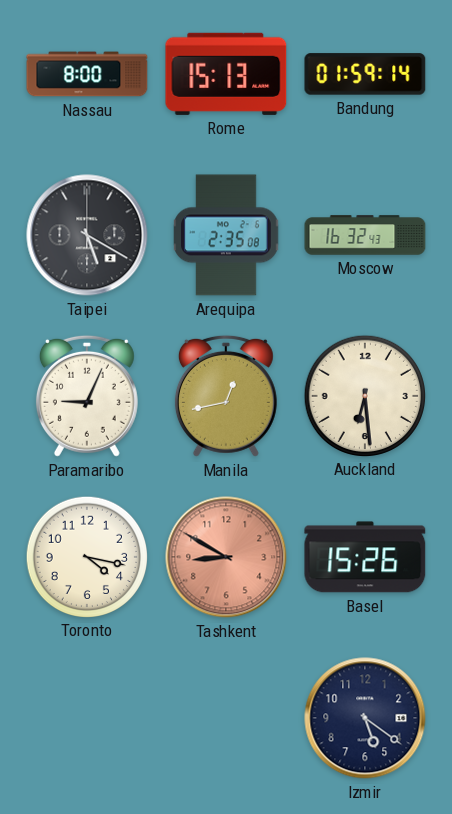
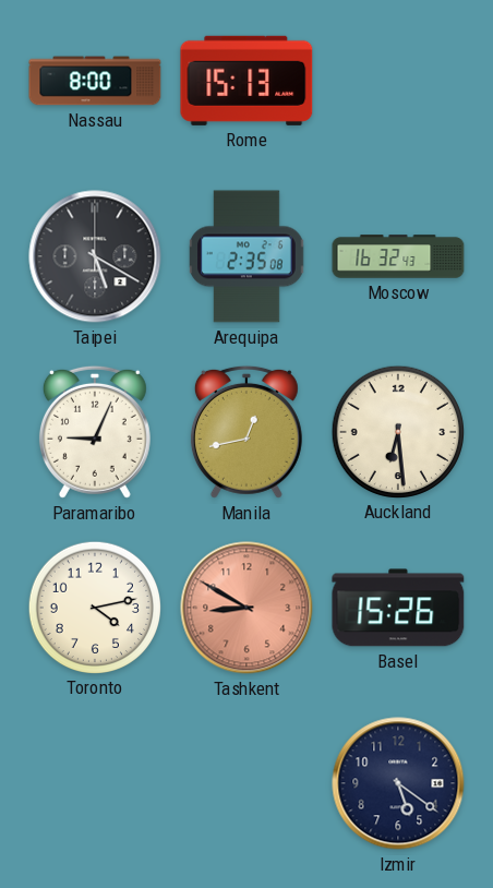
Bandung: 01:59 -> none
Toronto: 4:17 -> 4:13
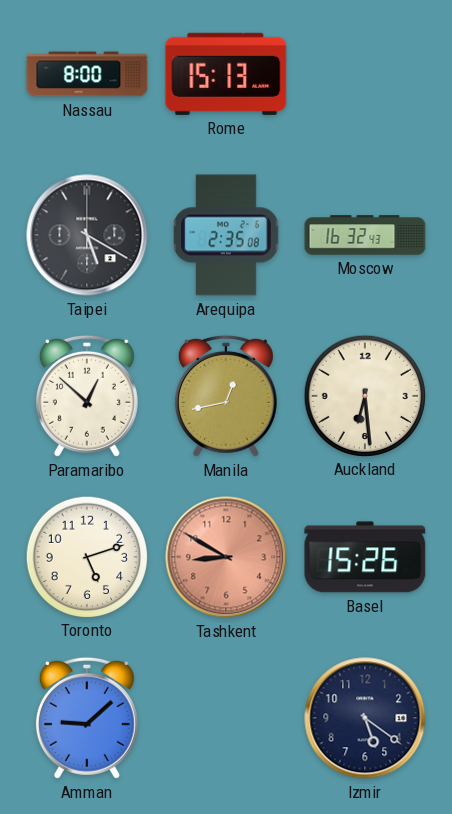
Paramaribo: 9:04 -> 12:52
Toronto: 4:13 -> 5:12
Amman: none -> 9:08
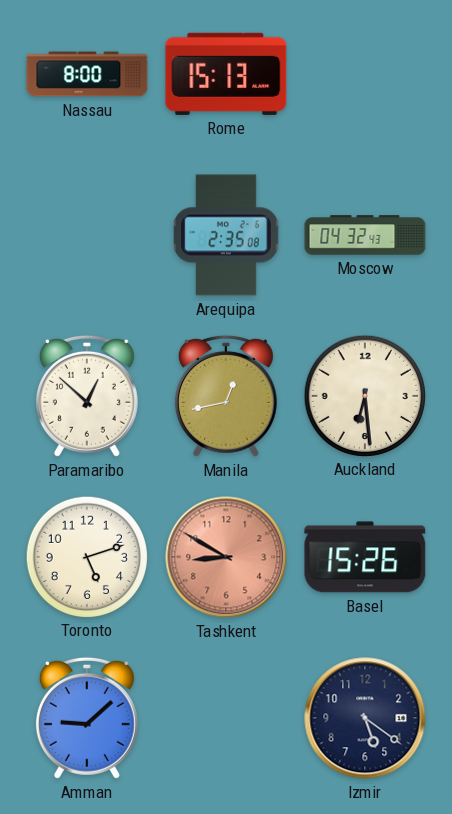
Taipei: 5:20 -> none
Moscow: 16:32 -> 04:32
